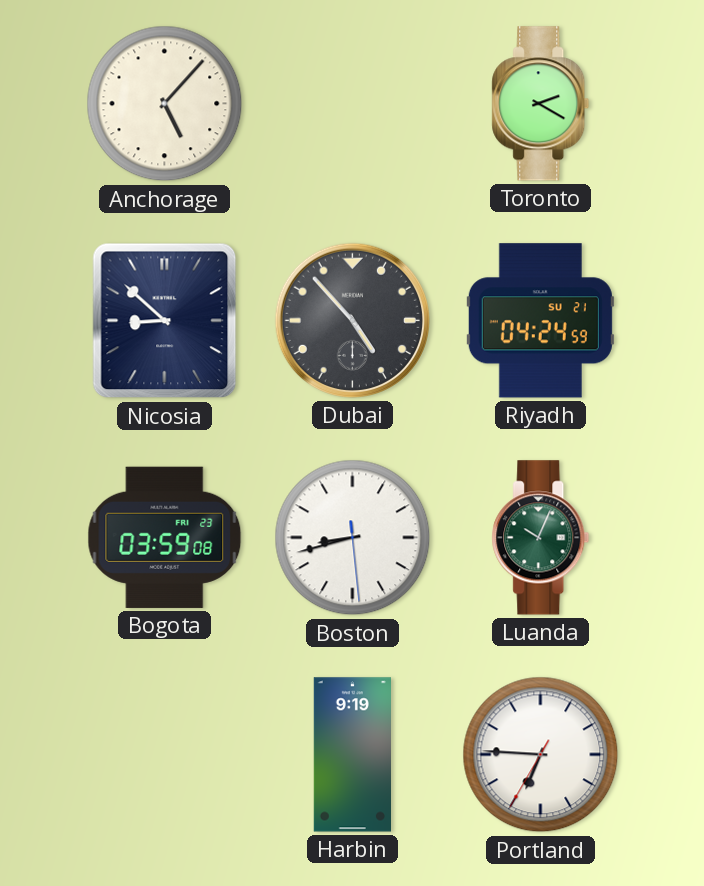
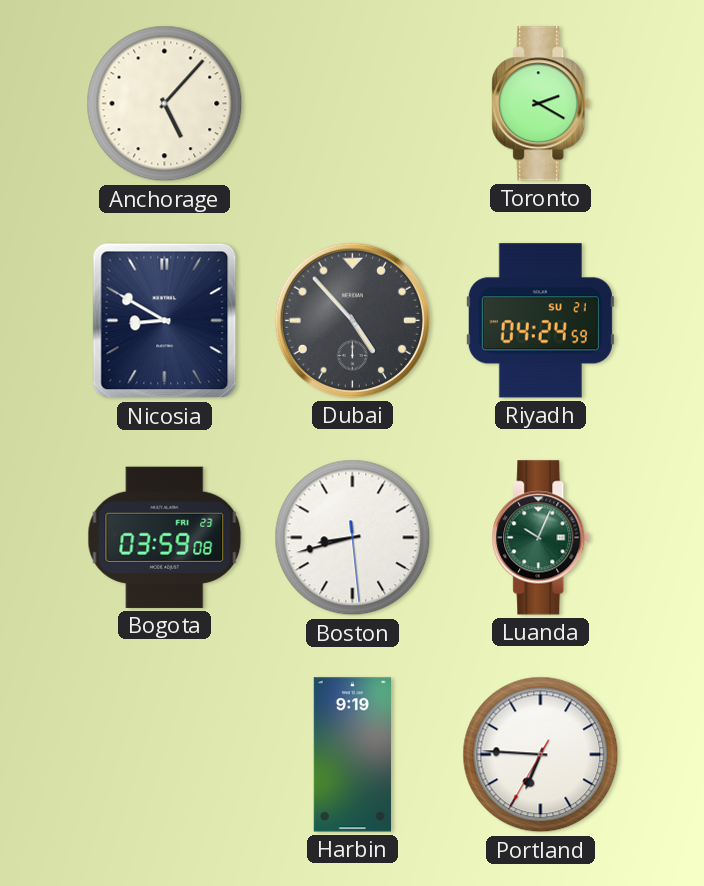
Nicosia: 8:52 -> 8:50
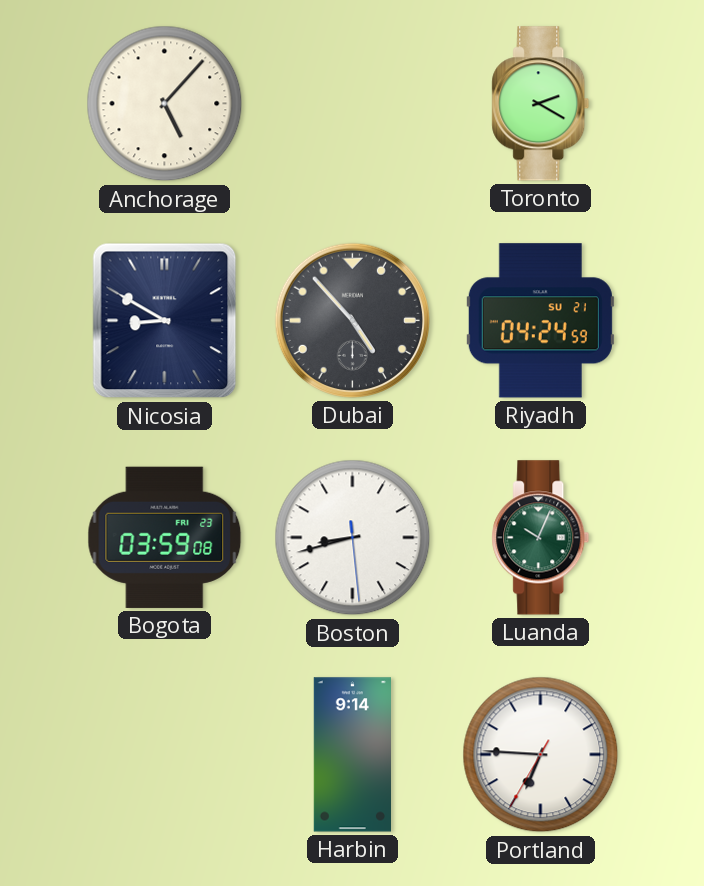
Harbin: 9:19 -> 9:14
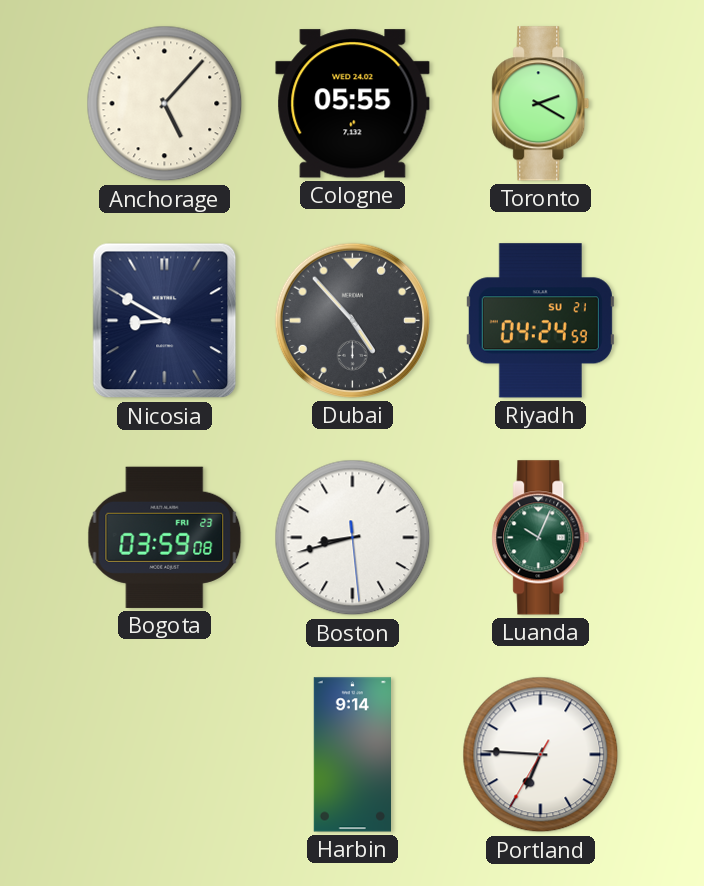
Cologne: none -> 05:55
